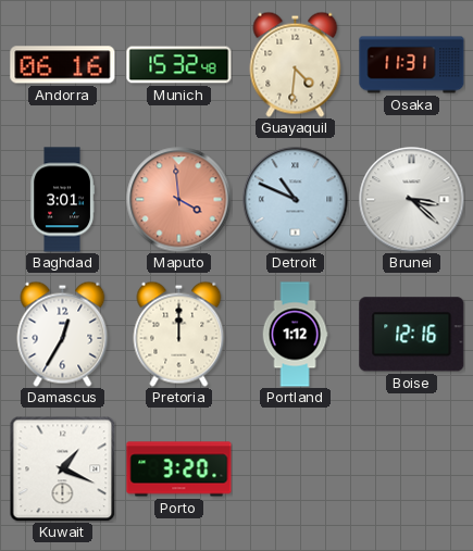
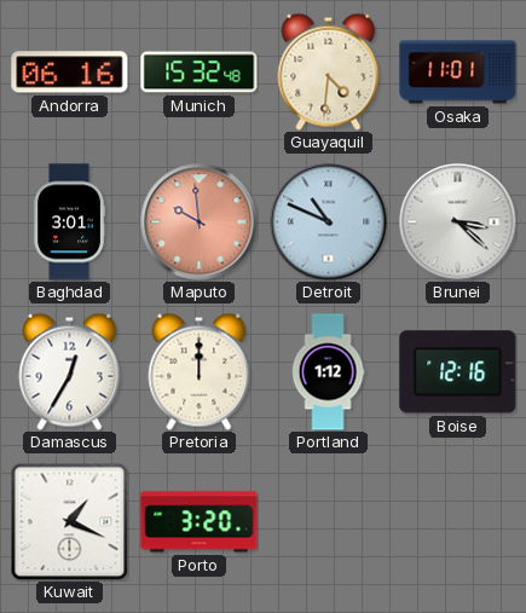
Osaka: 11:31 -> 11:01
Maputo: 3:59 -> 9:59
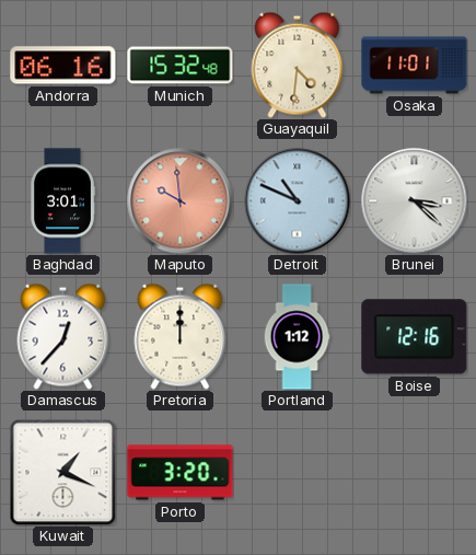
Damascus: 12:35 -> 12:37
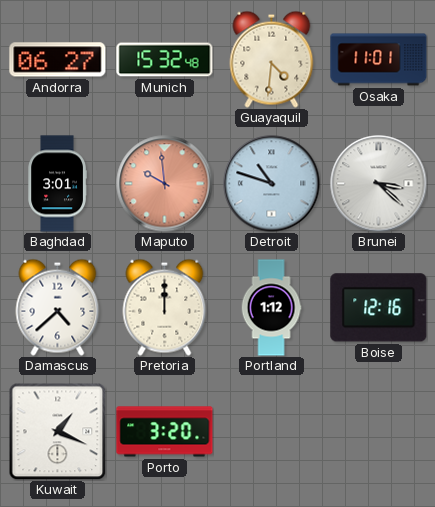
Andorra: 06:16 -> 06:27
Detroit: 10:49 -> 10:48
Damascus: 12:37 -> 4:38
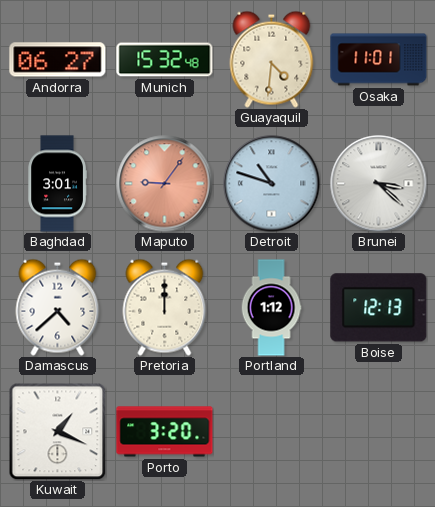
Maputo: 9:59 -> 9:06
Boise: 12:16 -> 12:13
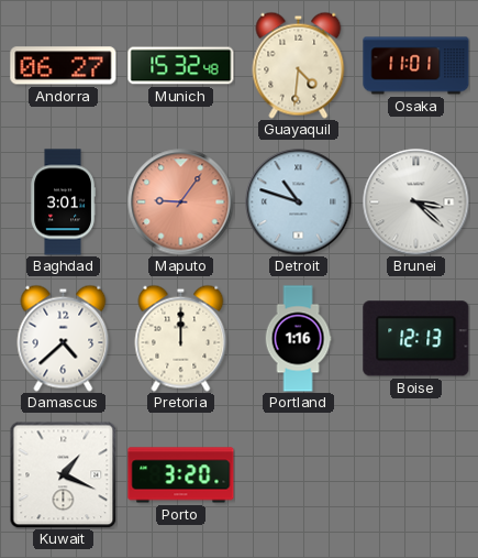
Portland: 1:12 -> 1:16
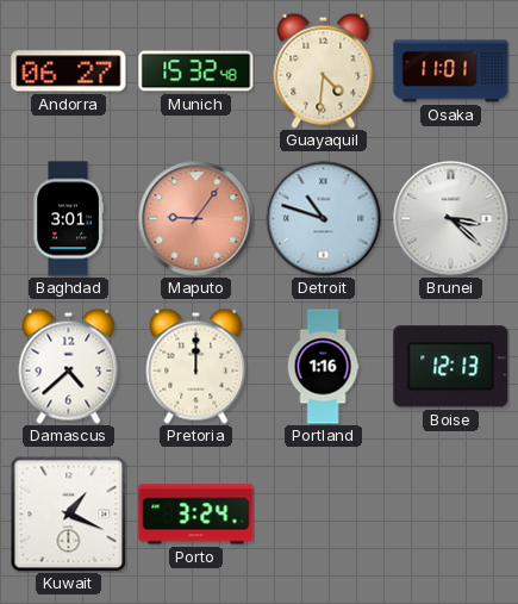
Porto: 3:20 -> 3:24
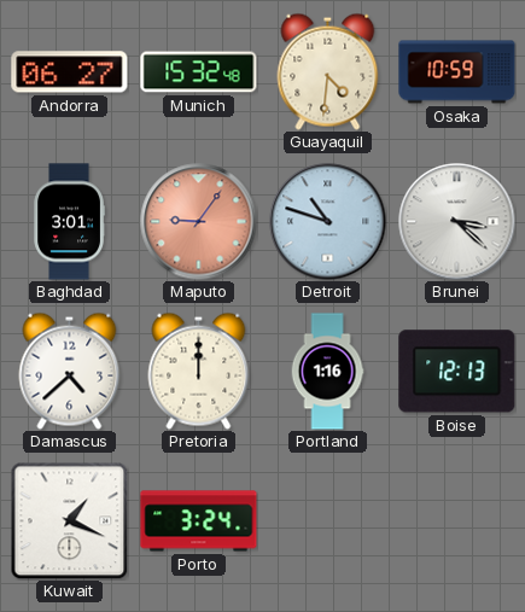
Osaka: 11:01 -> 10:59
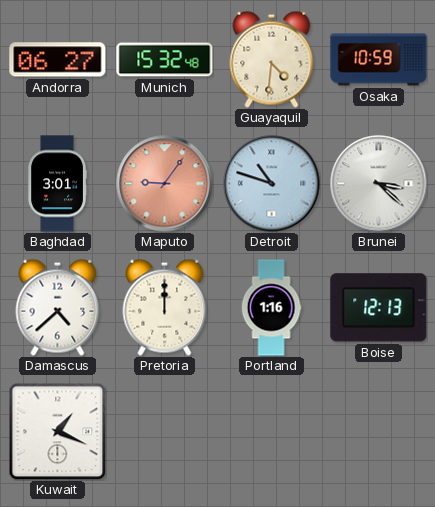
Porto: 3:24 -> none
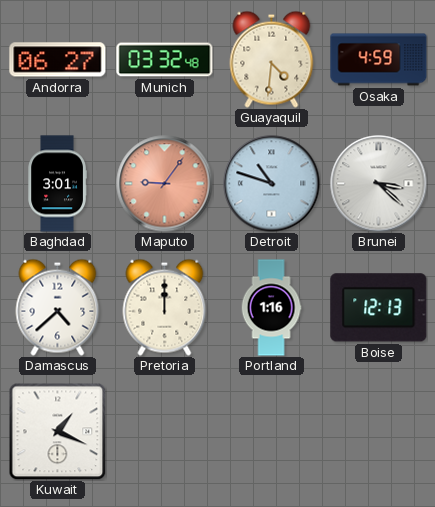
Munich: 15:32 -> 03:32
Osaka: 10:59 -> 4:59
